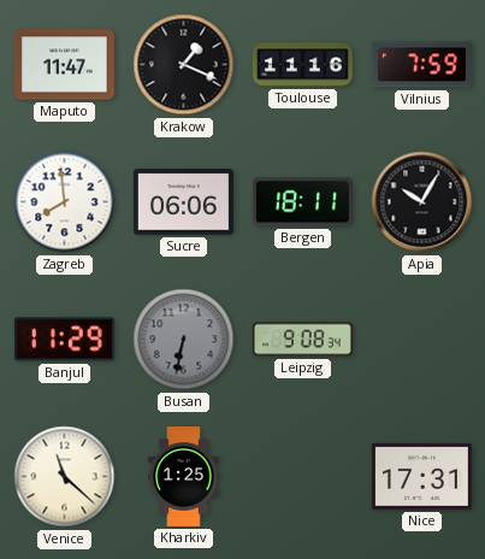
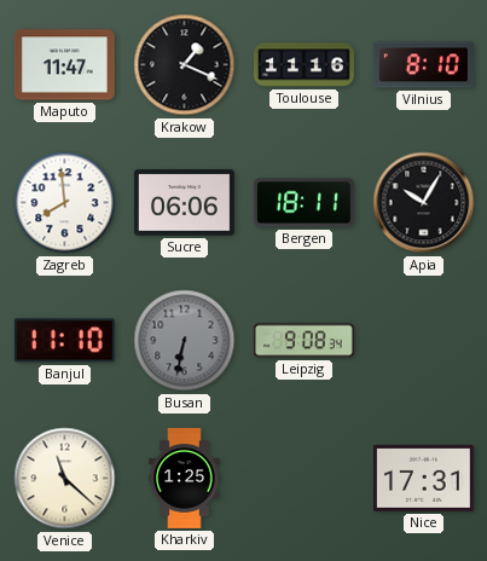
Vilnius: 7:59 -> 8:10
Banjul: 11:29 -> 11:10
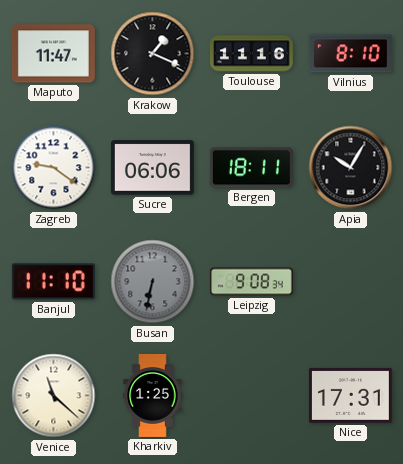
Zagreb: 7:59 -> 9:21
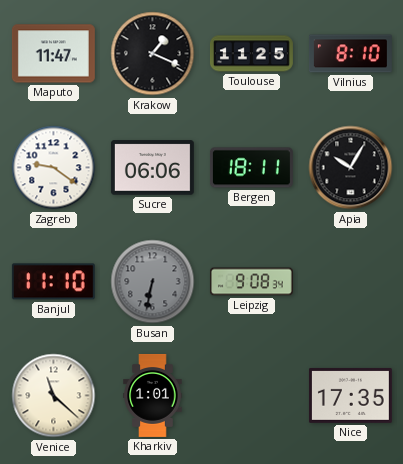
Toulouse: 11:16 -> 11:25
Kharkiv: 1:25 -> 1:01
Nice: 17:31 -> 17:35
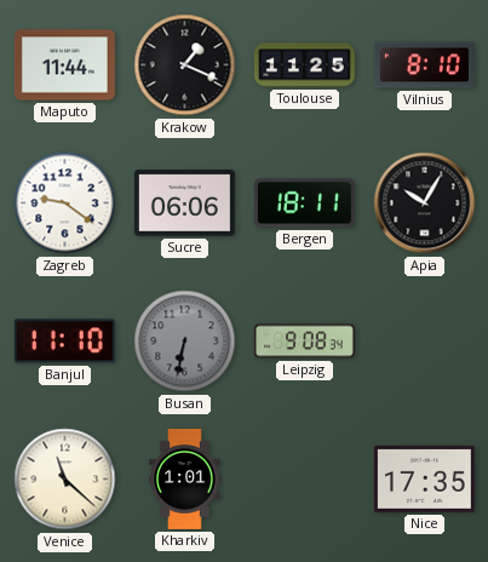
Maputo: 11:47 -> 11:44
